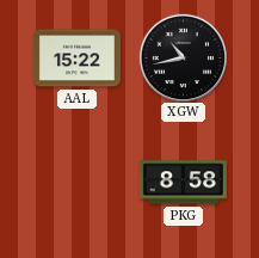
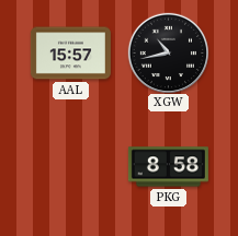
AAL: 15:22 -> 15:57
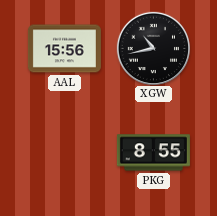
AAL: 15:57 -> 15:56
PKG: 8:58 -> 8:55
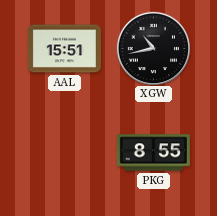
AAL: 15:56 -> 15:51
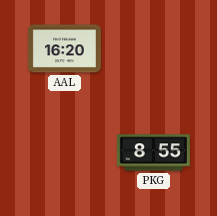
AAL: 15:51 -> 16:20
XGW: 10:43 -> none
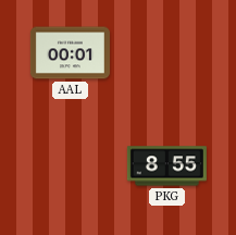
AAL: 16:20 -> 00:01
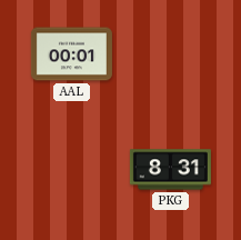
PKG: 8:55 -> 8:31
